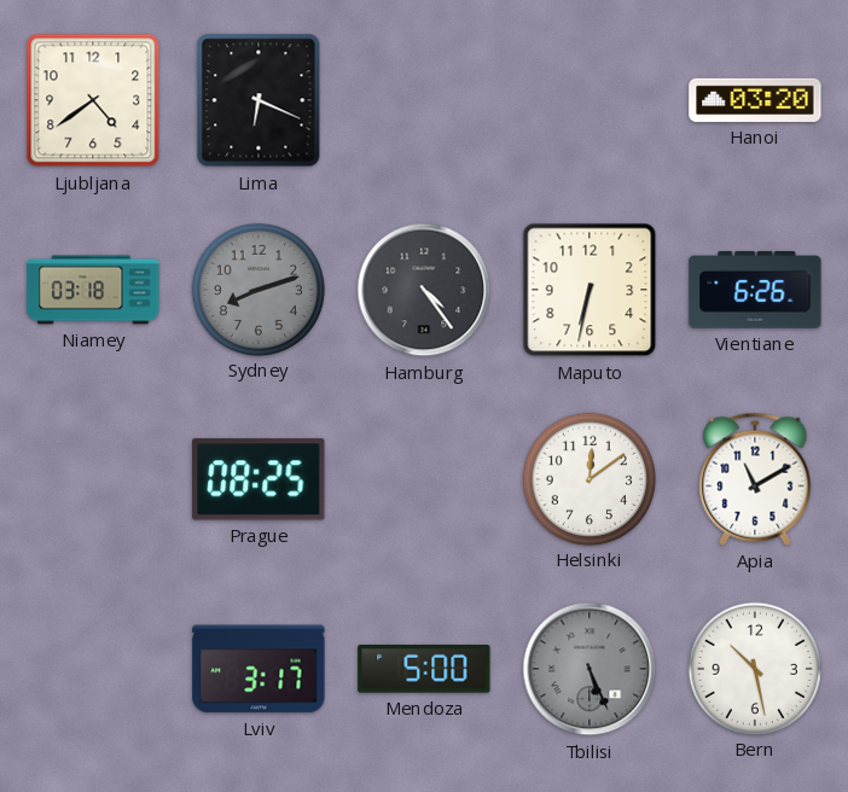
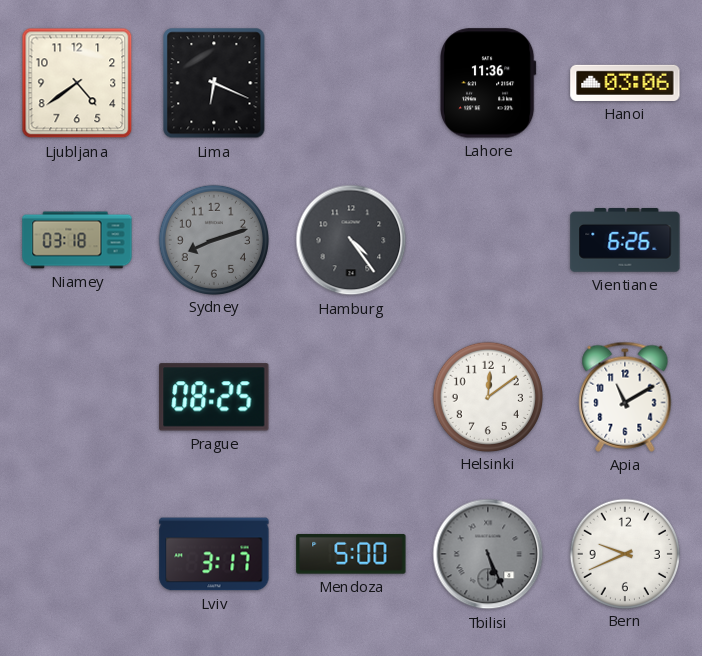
Lahore: none -> 11:36
Hanoi: 03:20 -> 03:06
Maputo: 6:32 -> none
Bern: 10:28 -> 9:41
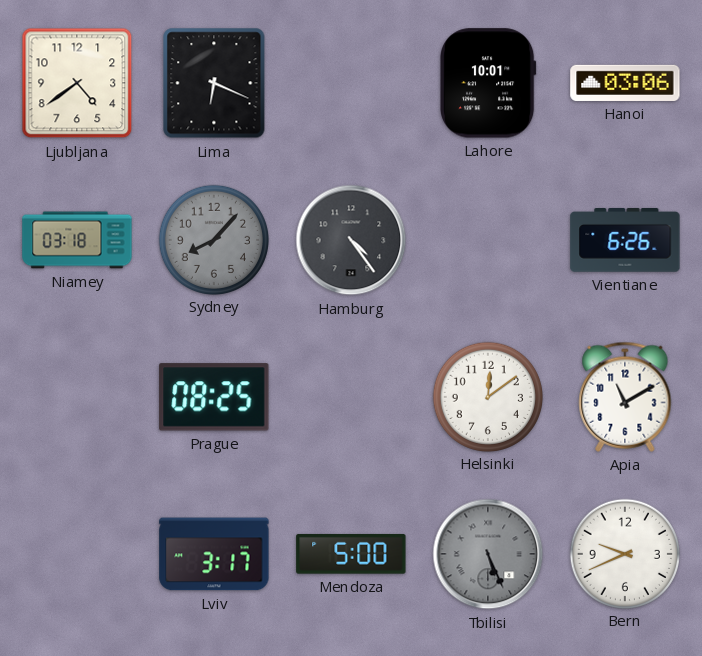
Lahore: 11:36 -> 10:01
Sydney: 8:12 -> 8:07
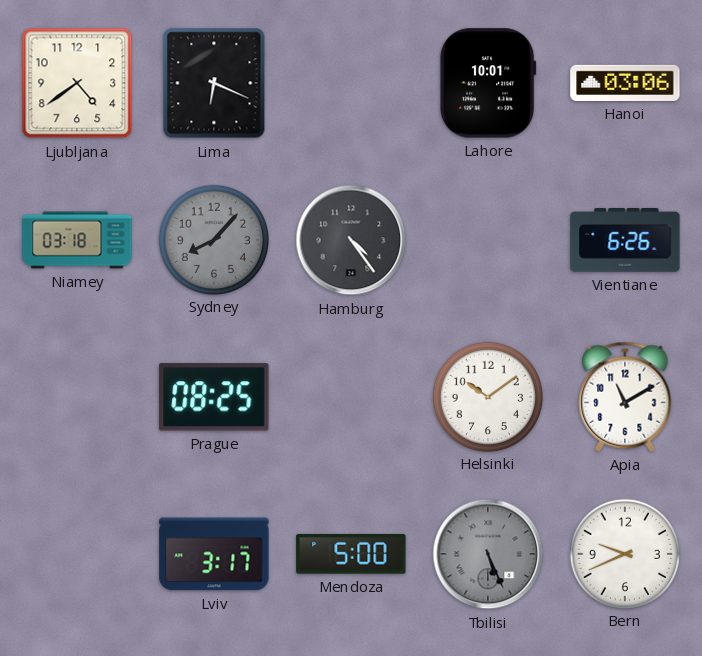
Helsinki: 12:09 -> 10:09
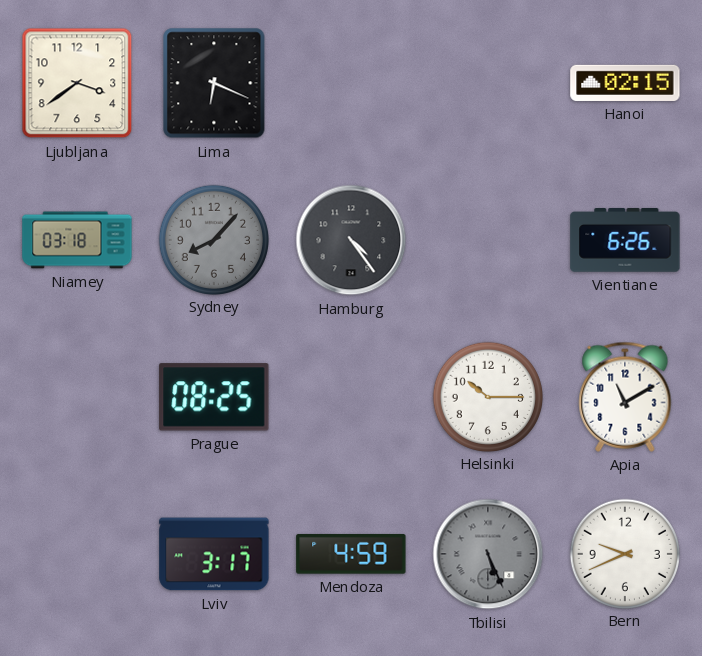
Ljubljana: 4:39 -> 3:39
Lahore: 10:01 -> none
Hanoi: 03:06 -> 02:15
Helsinki: 10:09 -> 10:15
Mendoza: 5:00 -> 4:59
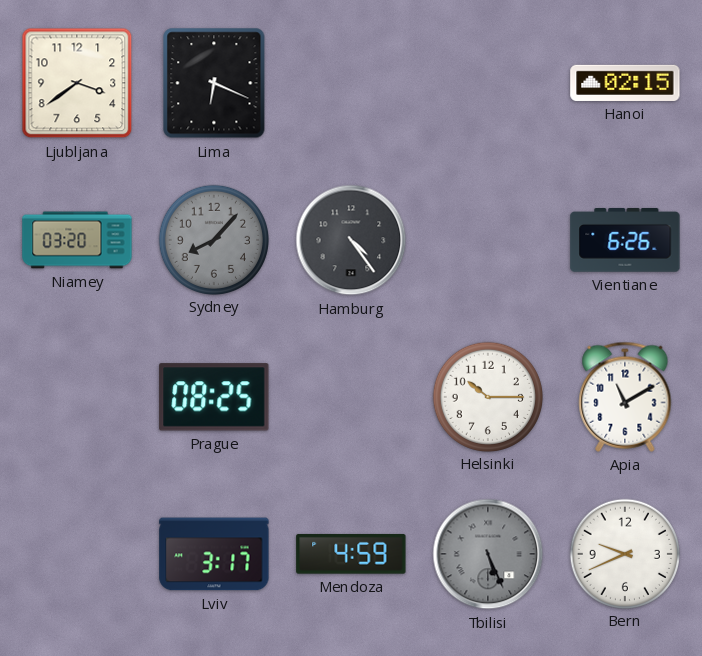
Niamey: 03:18 -> 03:20
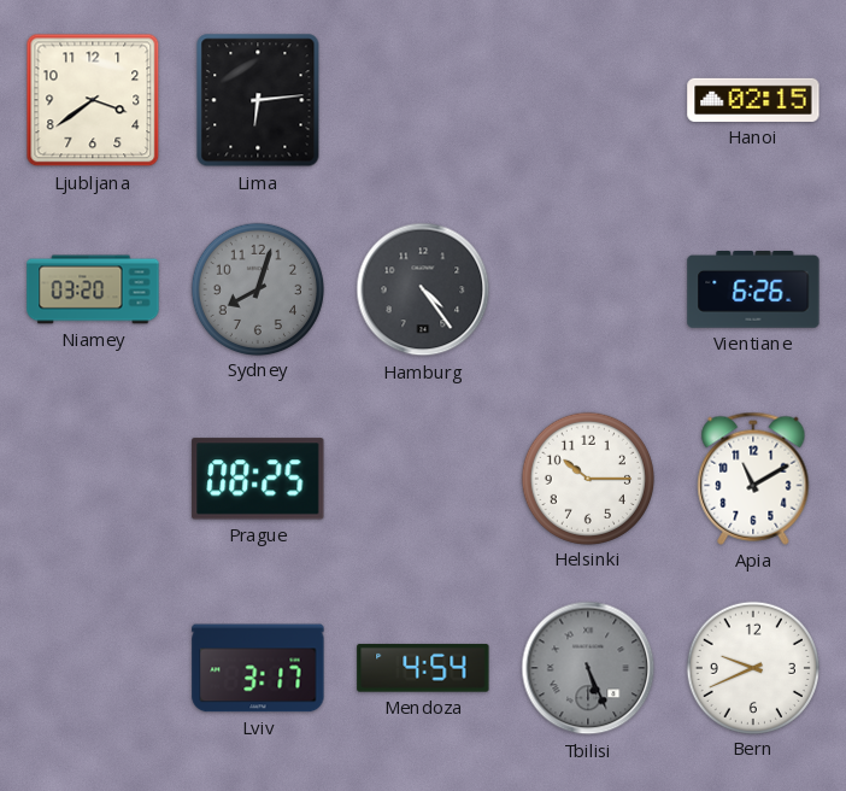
Lima: 6:19 -> 6:14
Sydney: 8:07 -> 8:03
Mendoza: 4:59 -> 4:54
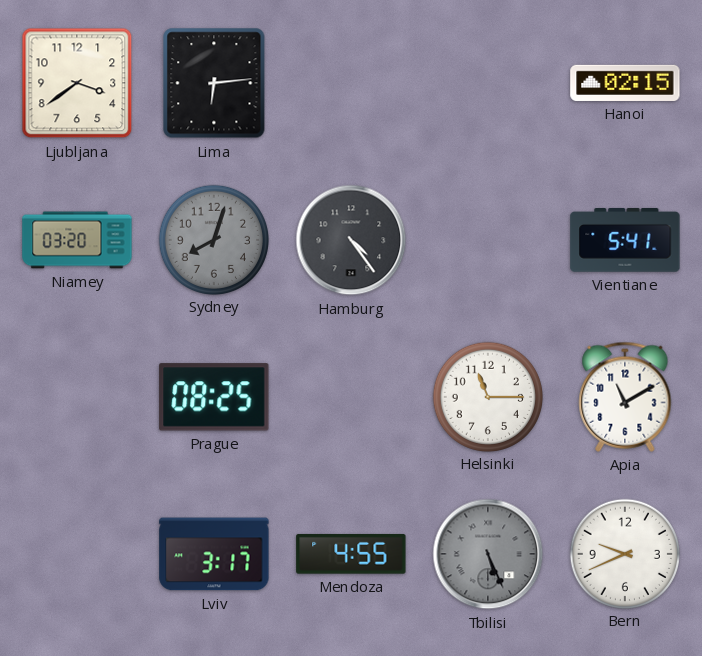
Vientiane: 6:26 -> 5:41
Helsinki: 10:15 -> 11:15
Mendoza: 4:54 -> 4:55
